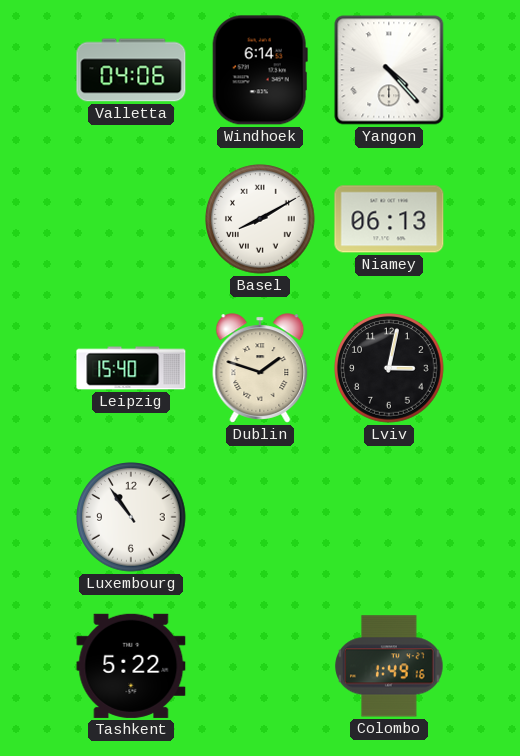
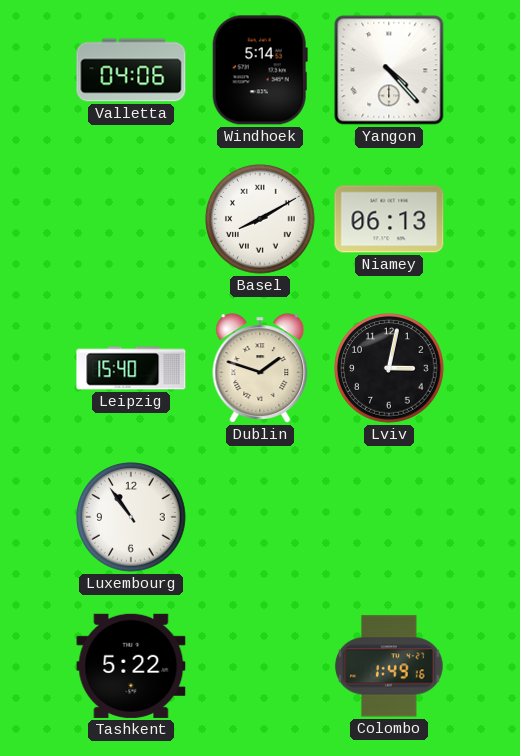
Windhoek: 6:14 -> 5:14
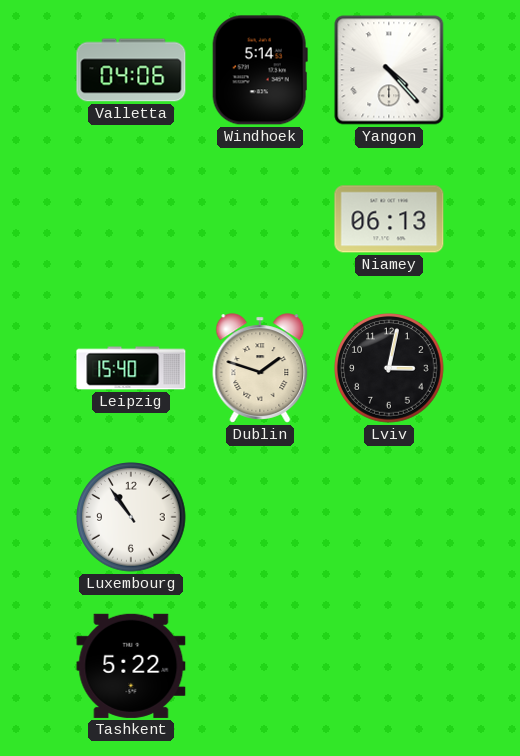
Basel: 8:10 -> none
Colombo: 1:49 -> none
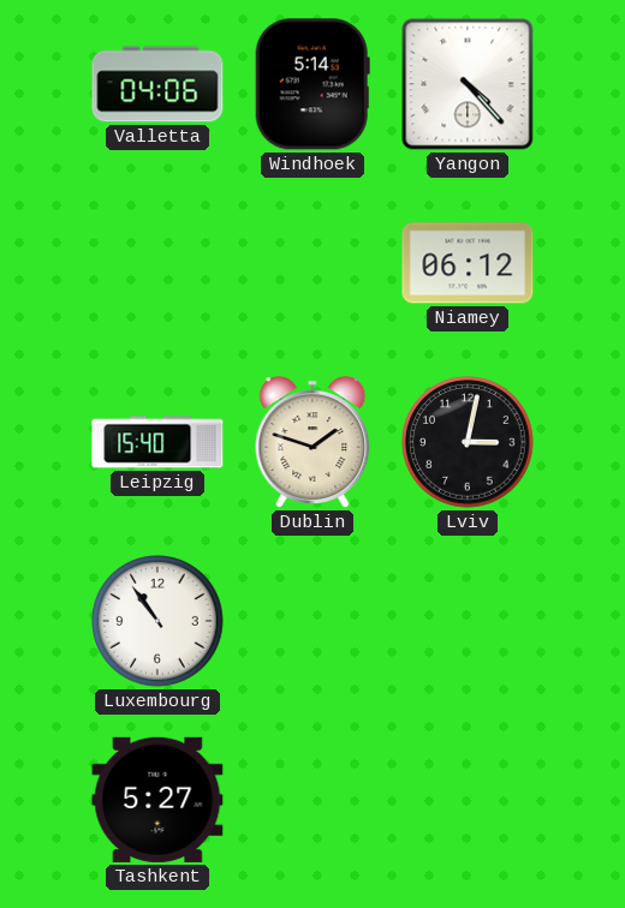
Niamey: 06:13 -> 06:12
Tashkent: 5:22 -> 5:27
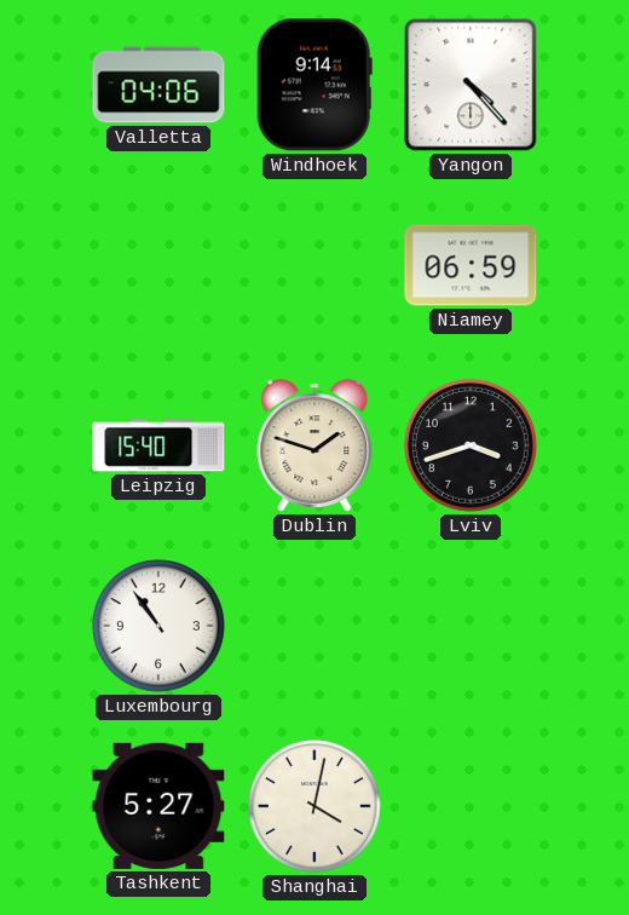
Windhoek: 5:14 -> 9:14
Niamey: 06:12 -> 06:59
Lviv: 3:02 -> 3:42
Shanghai: none -> 4:02
